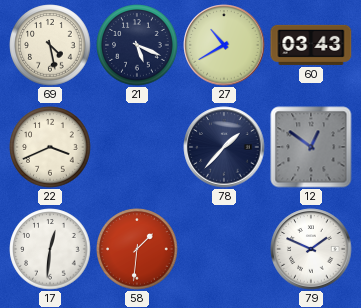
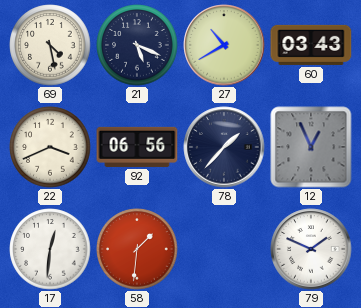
92: none -> 06:56
12: 12:51 -> 12:56
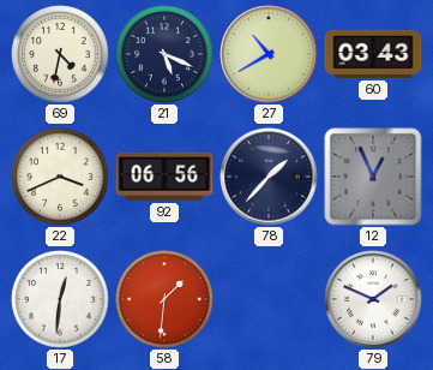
69: 4:28 -> 4:32
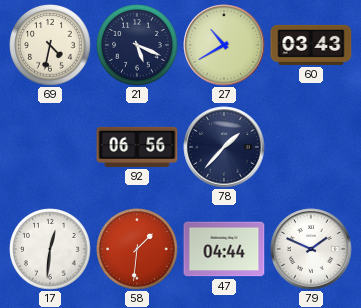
22: 3:41 -> none
12: 12:56 -> none
47: none -> 04:44
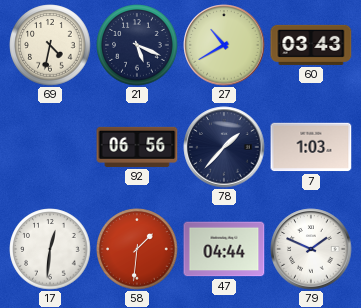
7: none -> 1:03
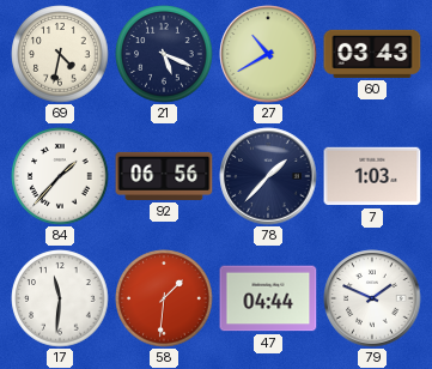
84: none -> 1:37
17: 12:31 -> 11:31
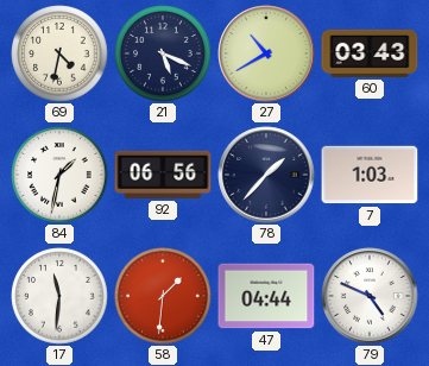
84: 1:37 -> 1:32
79: 1:49 -> 4:49
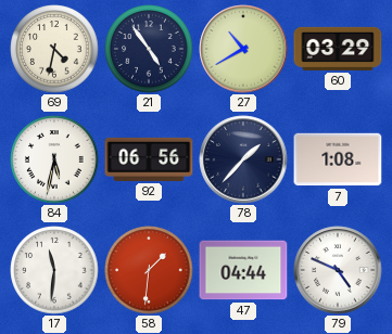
21: 5:19 -> 4:54
60: 03:43 -> 03:29
84: 1:32 -> 5:32
7: 1:03 -> 1:08
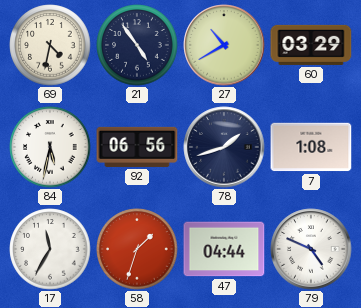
78: 1:37 -> 1:42
17: 11:31 -> 11:35
58: 1:31 -> 1:33
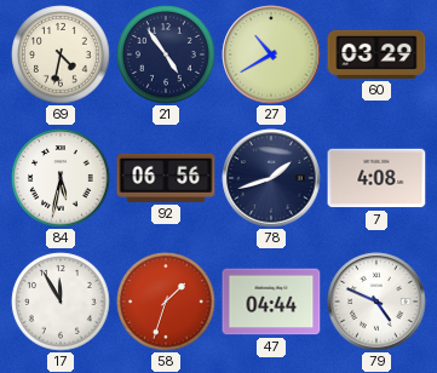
7: 1:08 -> 4:08
17: 11:35 -> 11:55
